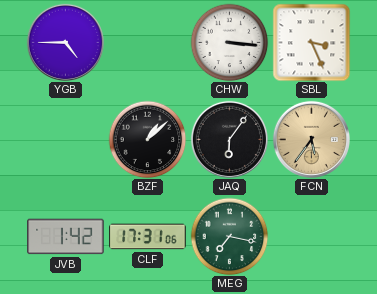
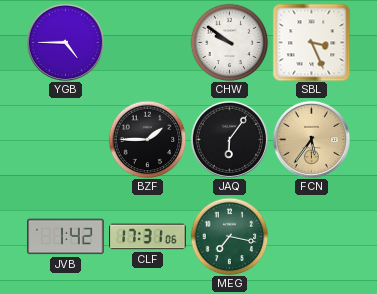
CHW: 3:16 -> 9:51
BZF: 1:08 -> 1:45
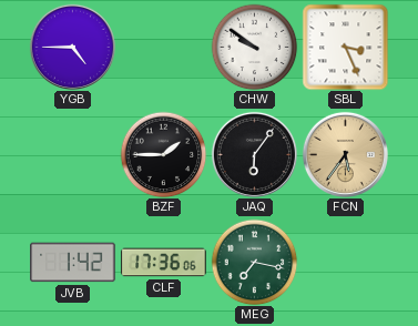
CLF: 17:31 -> 17:36
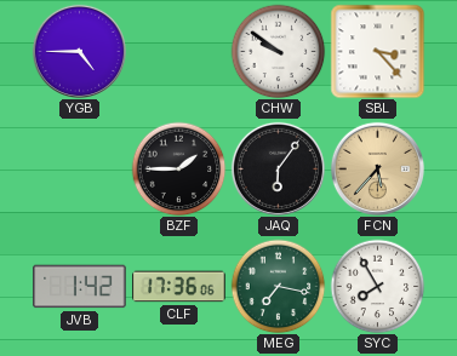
SBL: 3:26 -> 3:23
FCN: 5:36 -> 5:37
SYC: none -> 7:55
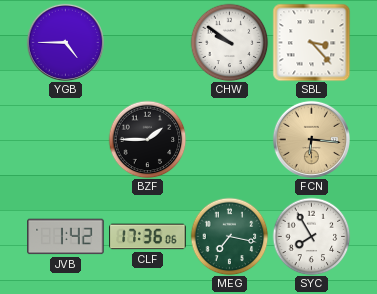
JAQ: 6:06 -> none
FCN: 5:37 -> 6:16
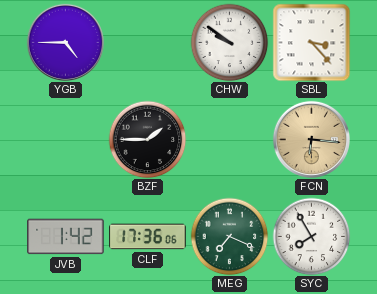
MEG: 7:17 -> 7:19
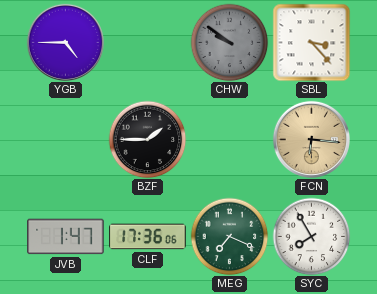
CHW dial: white -> grey
JVB: 1:42 -> 1:47
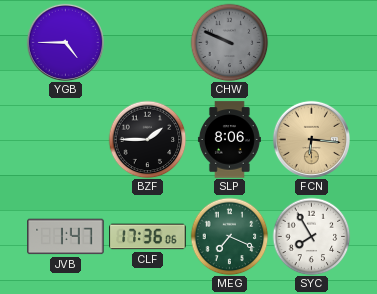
CHW: 9:51 -> 9:49
SBL: 3:23 -> none
SLP: none -> 8:06
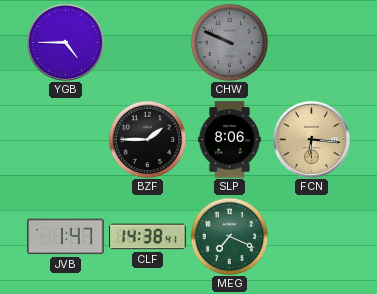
CLF: 17:36 -> 14:38
SYC: 7:55 -> none
